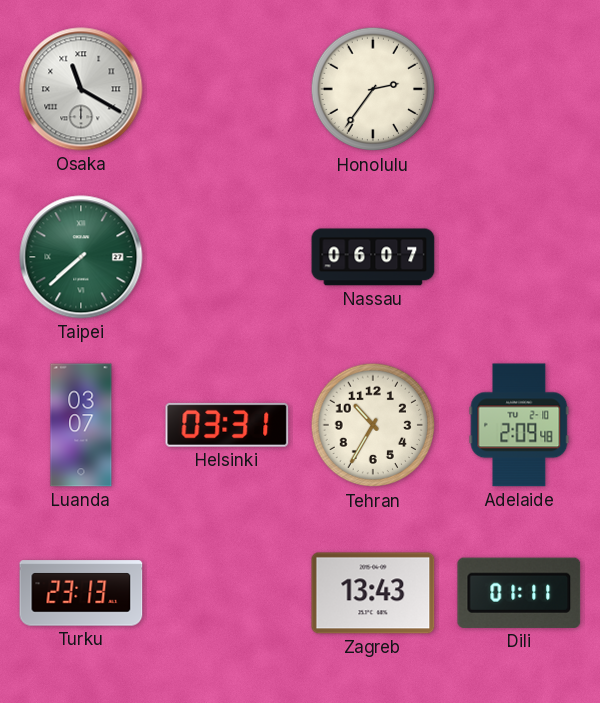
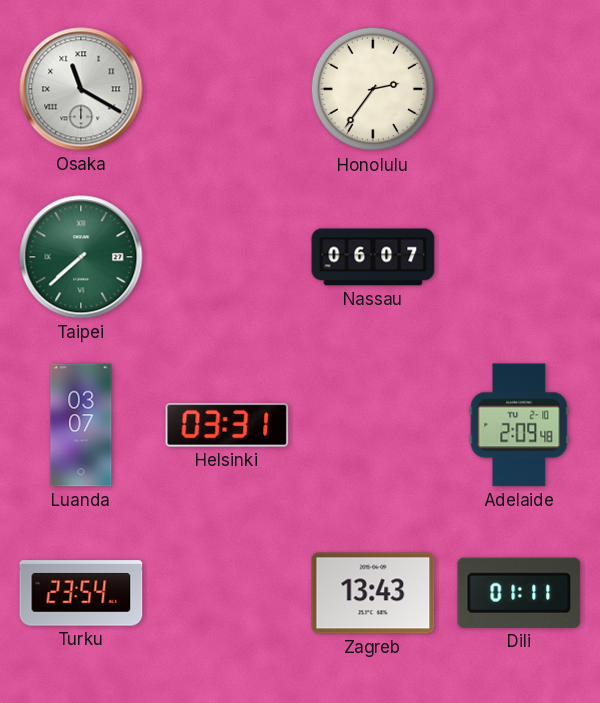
Tehran: 10:35 -> none
Turku: 23:13 -> 23:54
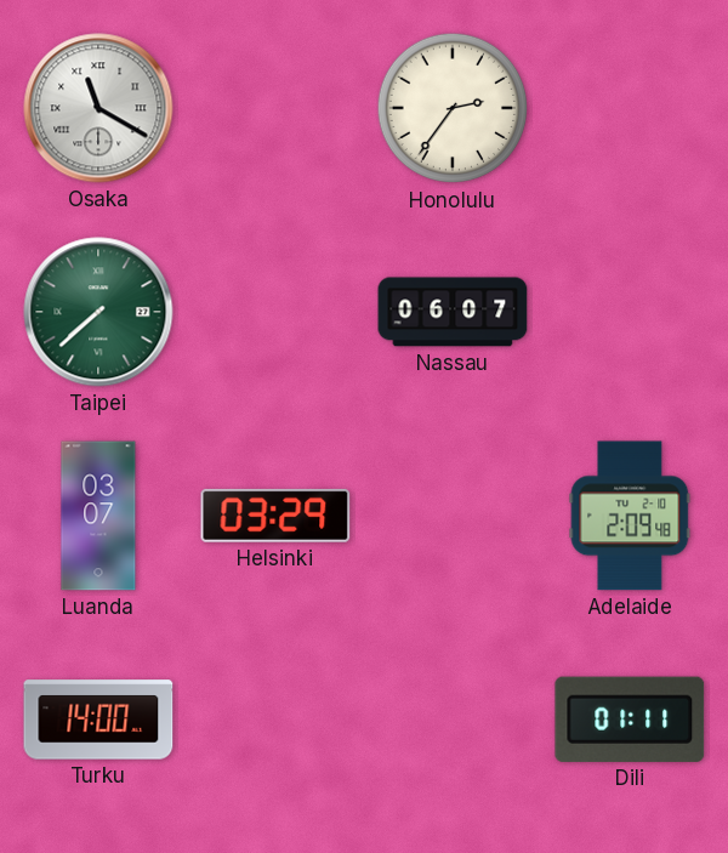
Helsinki: 03:31 -> 03:29
Turku: 23:54 -> 14:00
Zagreb: 13:43 -> none
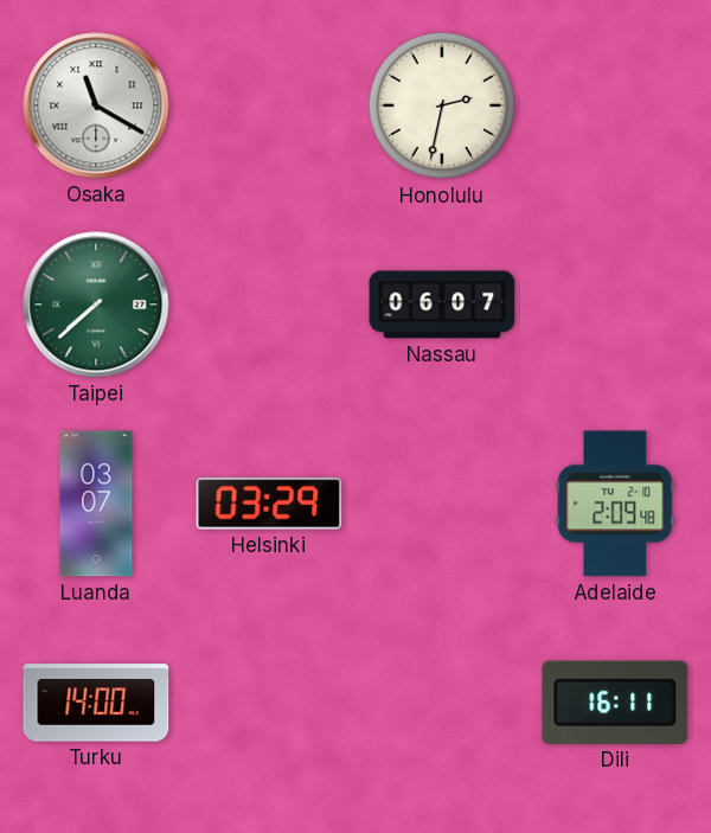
Honolulu: 2:36 -> 2:32
Dili: 01:11 -> 16:11
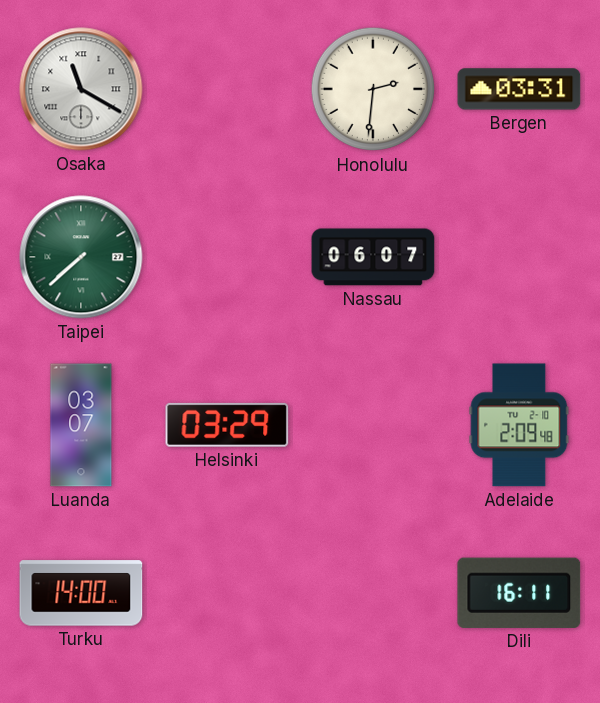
Honolulu: 2:32 -> 2:31
Bergen: none -> 03:31
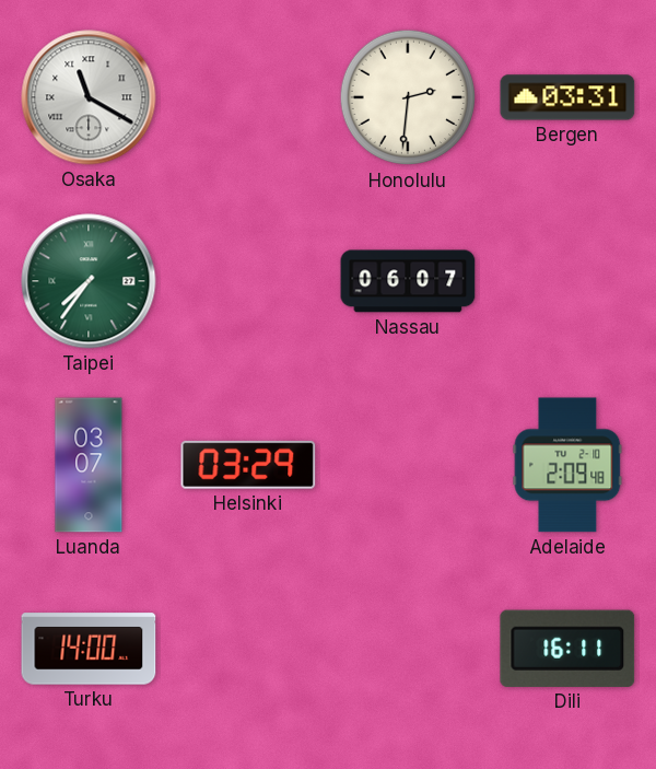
Taipei: 7:38 -> 7:36
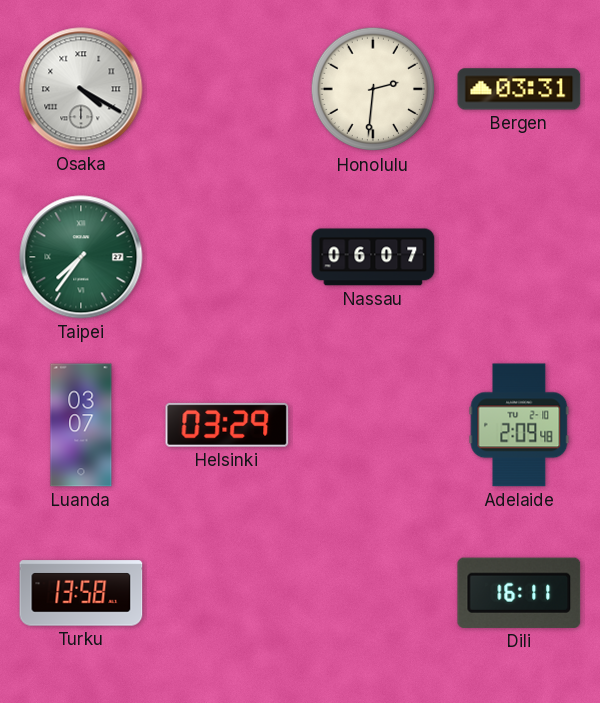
Osaka: 11:20 -> 4:20
Turku: 14:00 -> 13:58
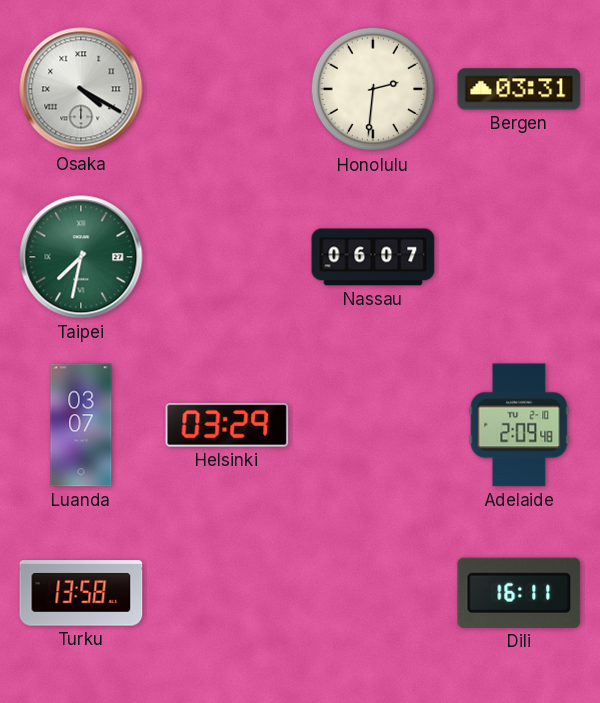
Taipei: 7:36 -> 7:32
